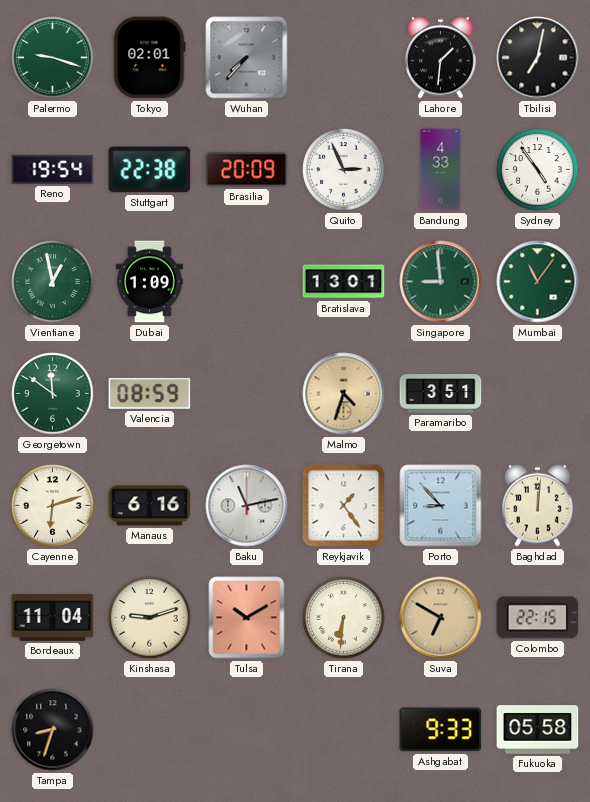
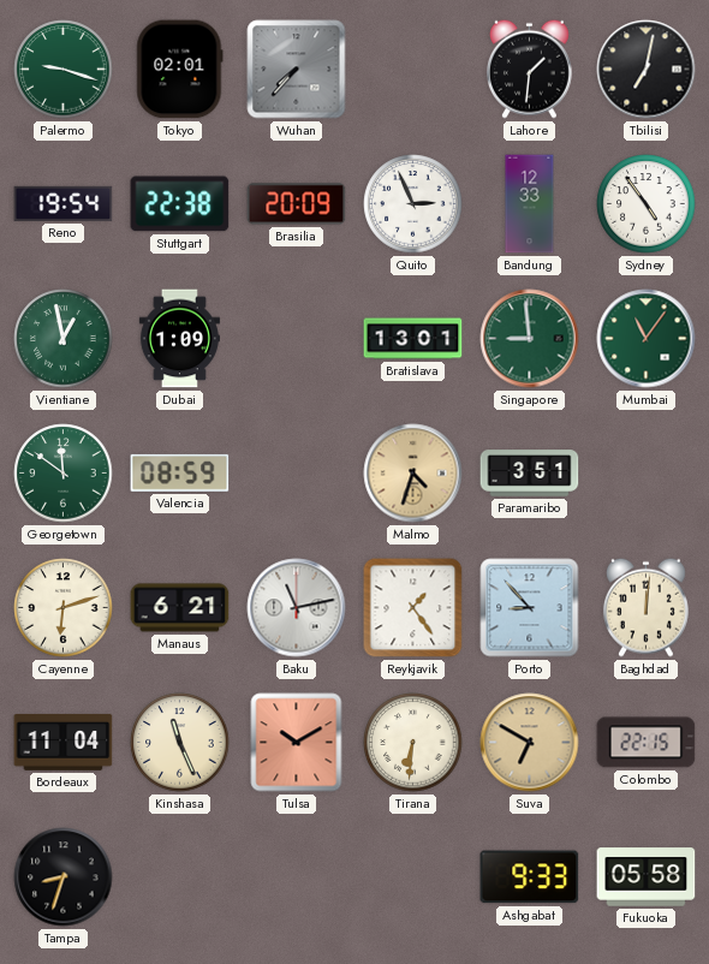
Bandung: 4:33 -> 12:33
Manaus: 6:16 -> 6:21
Kinshasa: 9:12 -> 11:26
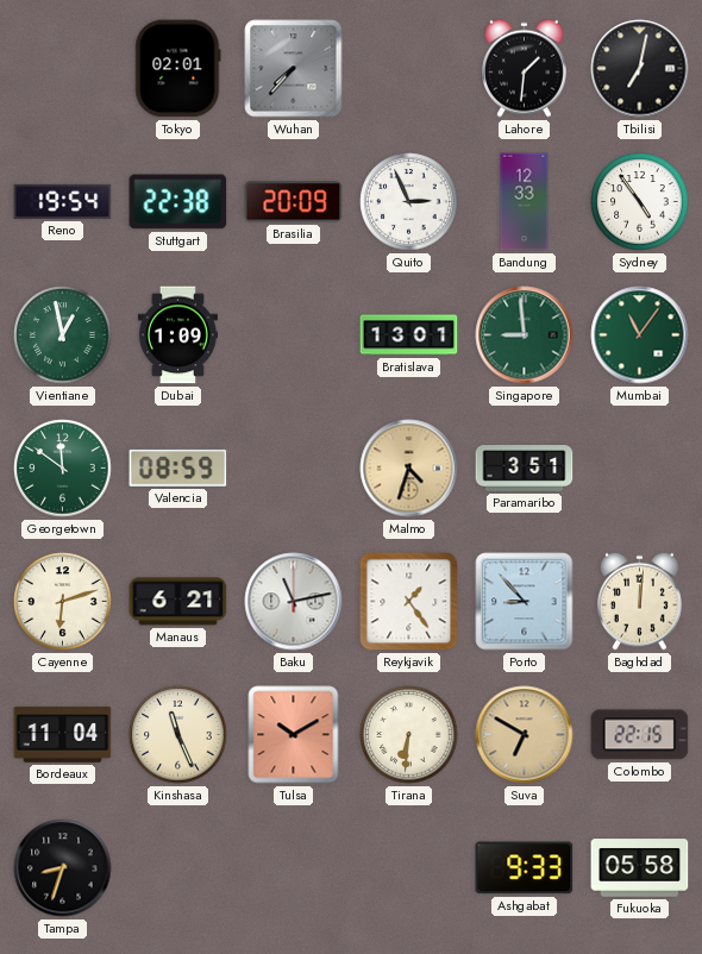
Palermo: 9:18 -> none
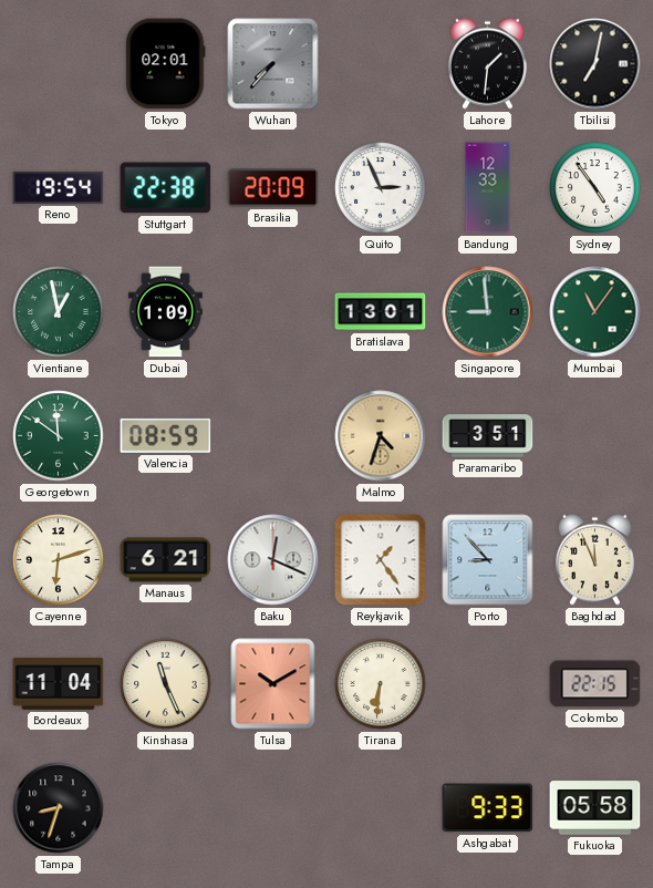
Baku: 11:13 -> 12:19
Baghdad: 12:01 -> 11:56
Suva: 6:50 -> none
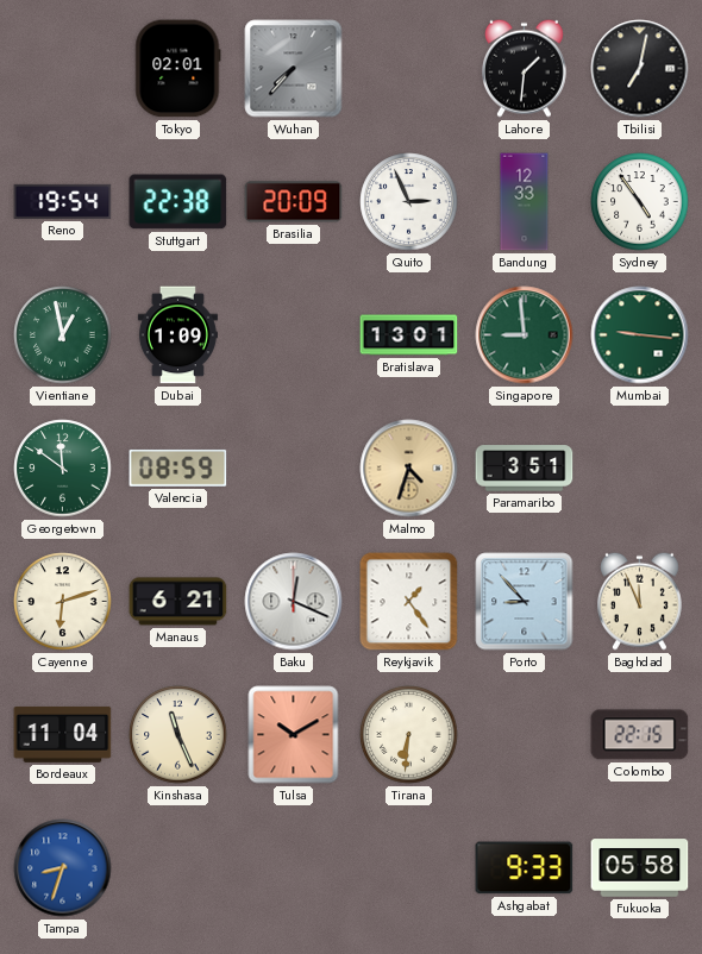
Mumbai: 11:06 -> 9:16
Tampa dial: black -> blue
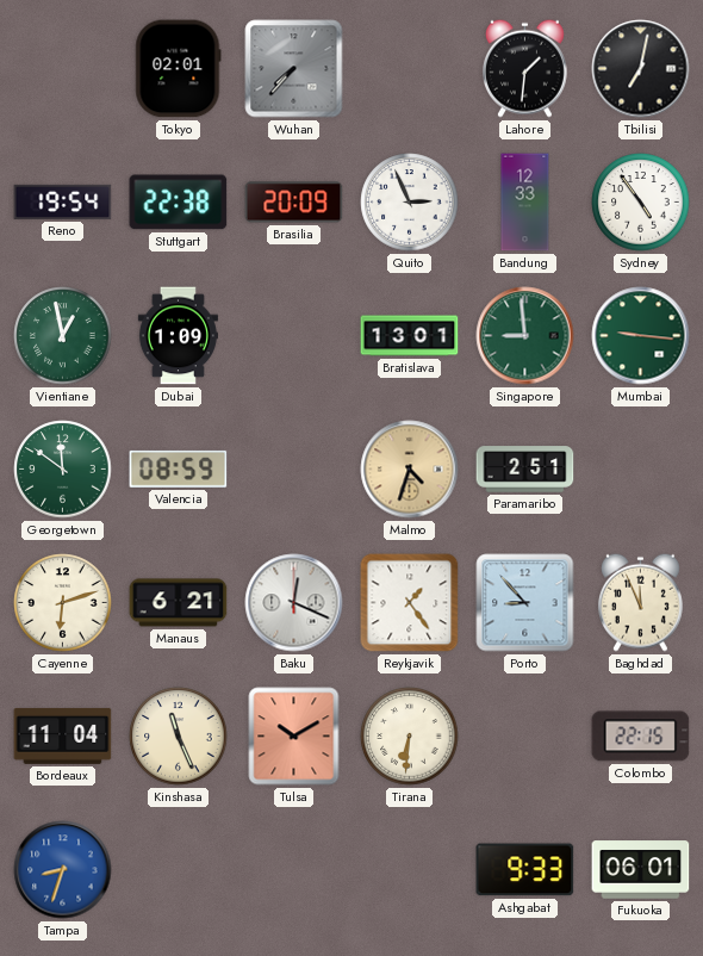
Paramaribo: 3:51 -> 2:51
Fukuoka: 05:58 -> 06:01
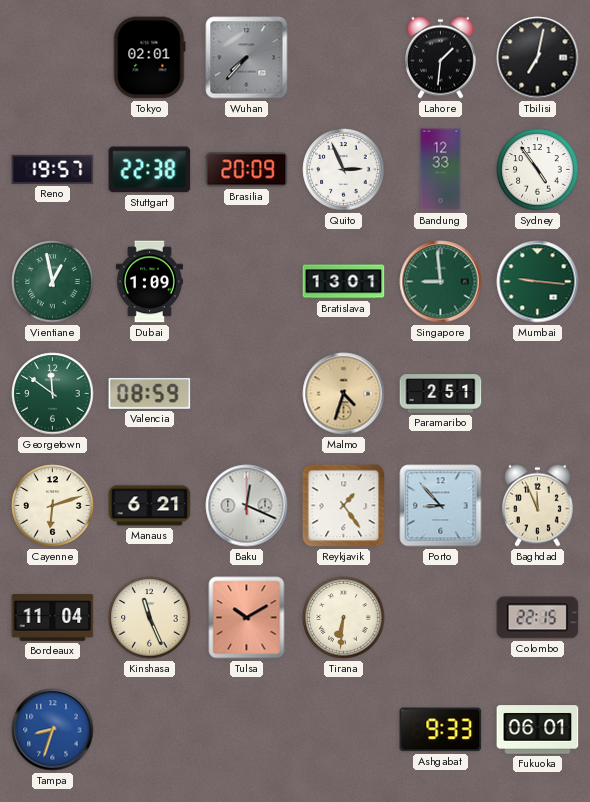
Reno: 19:54 -> 19:57
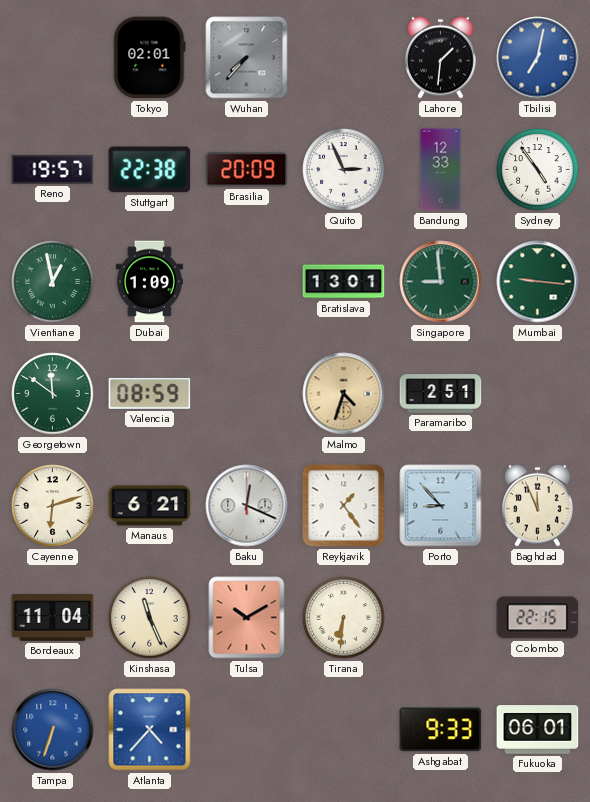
Tbilisi dial: black -> blue
Tampa: 8:33 -> 6:33
Atlanta: none -> 4:37
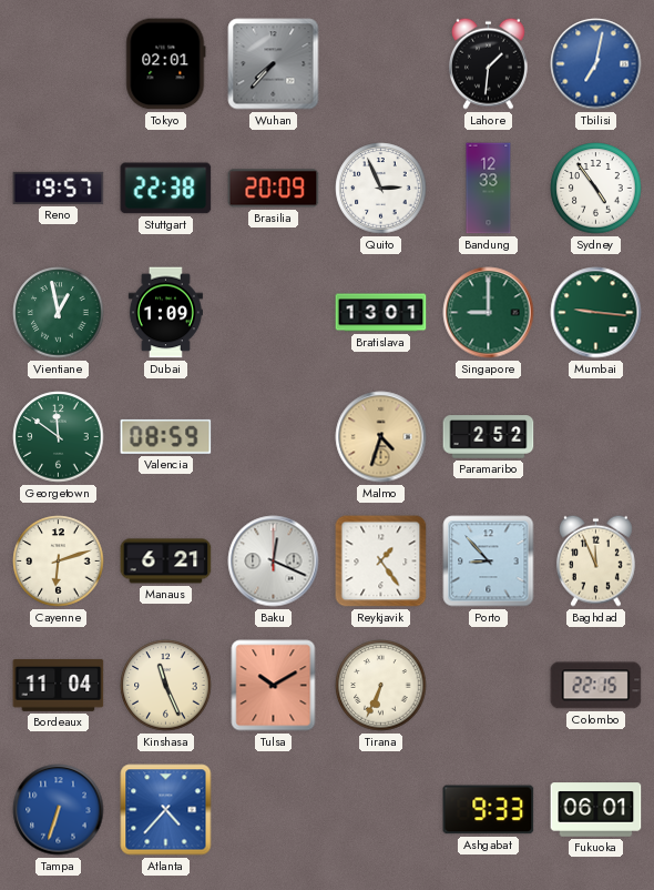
Singapore: 8:59 -> 9:00
Paramaribo: 2:51 -> 2:52
Tirana: 6:31 -> 6:34
